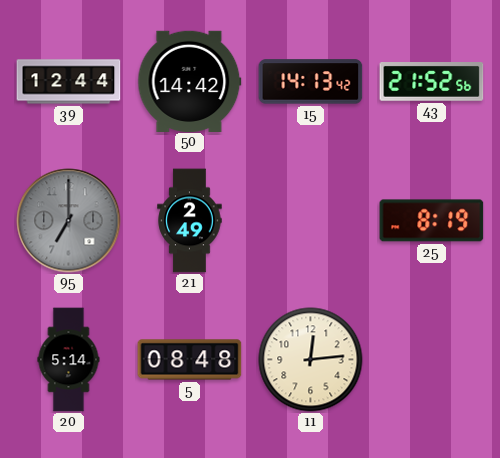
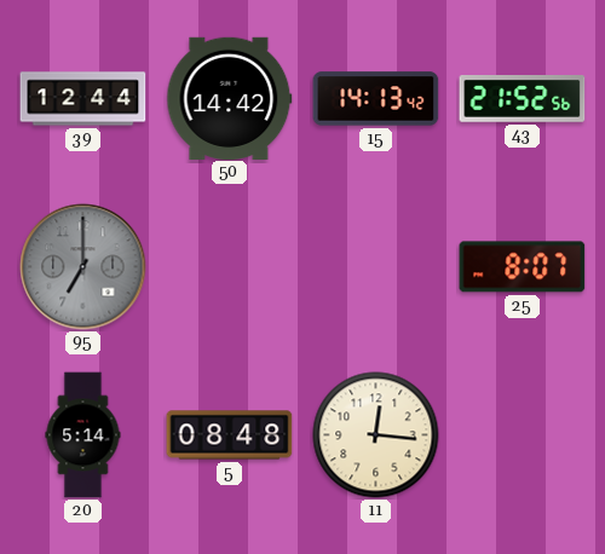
21: 2:49 -> none
25: 8:19 -> 8:07
11: 12:14 -> 12:16
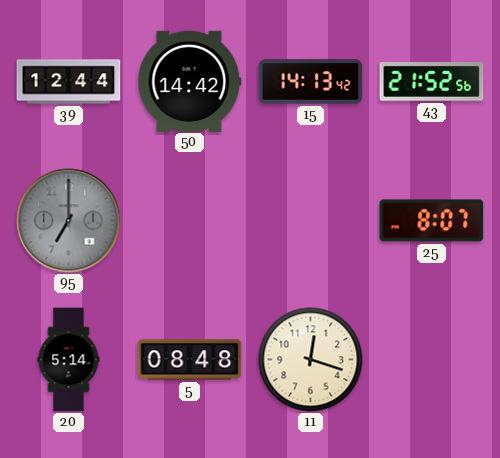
11: 12:16 -> 12:18
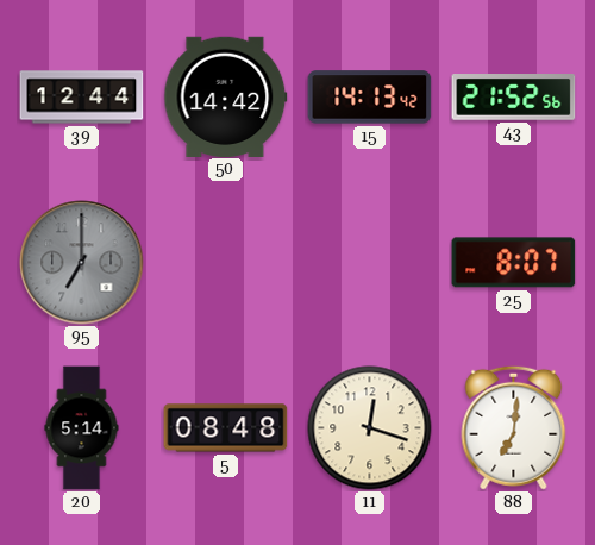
88: none -> 7:01
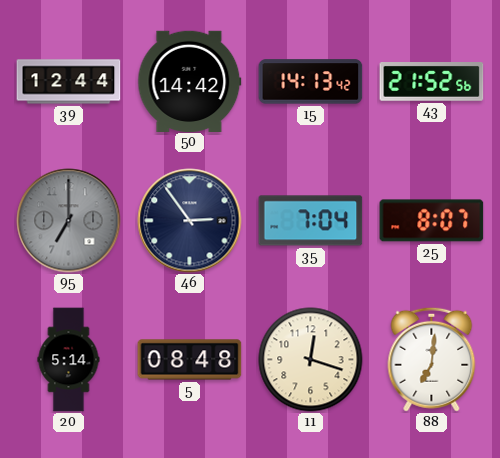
46: none -> 2:54
35: none -> 7:04
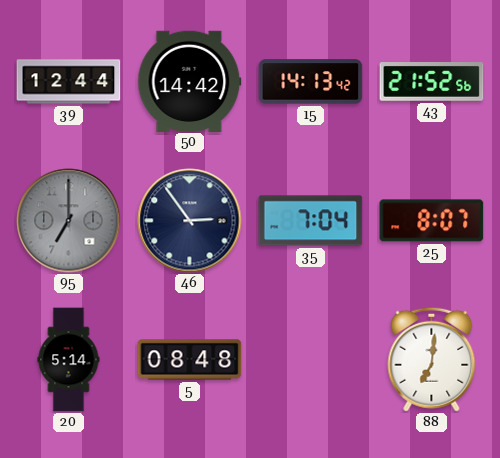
11: 12:18 -> none
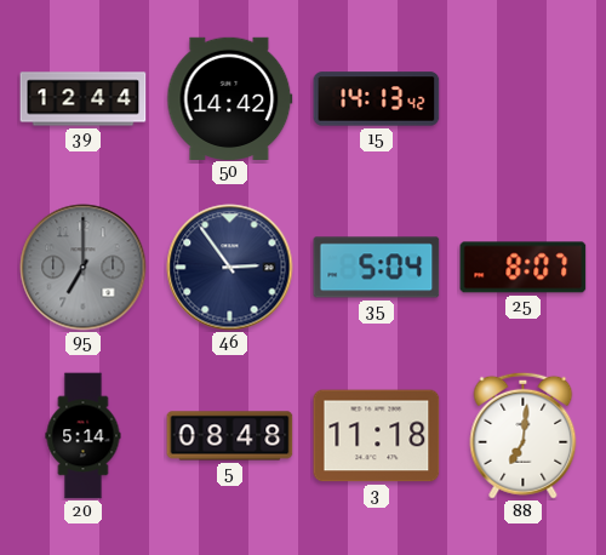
43: 21:52 -> none
35: 7:04 -> 5:04
3: none -> 11:18
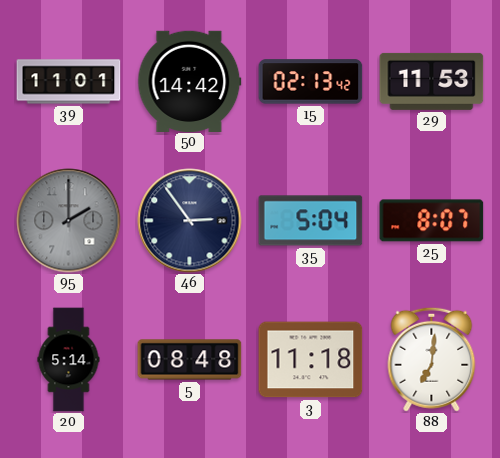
39: 12:44 -> 11:01
15: 14:13 -> 02:13
29: none -> 11:53
95: 7:00 -> 2:00
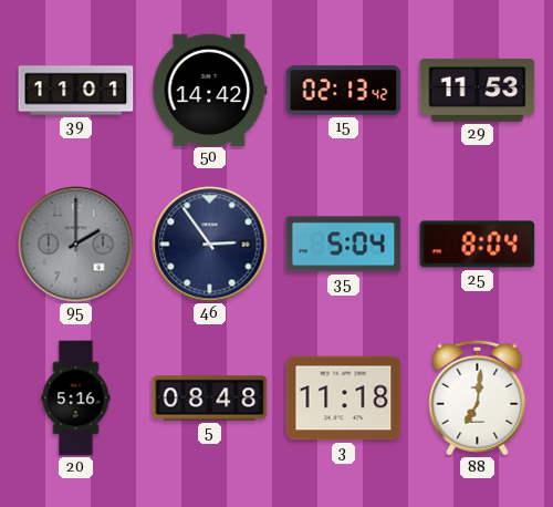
25: 8:07 -> 8:04
20: 5:14 -> 5:16
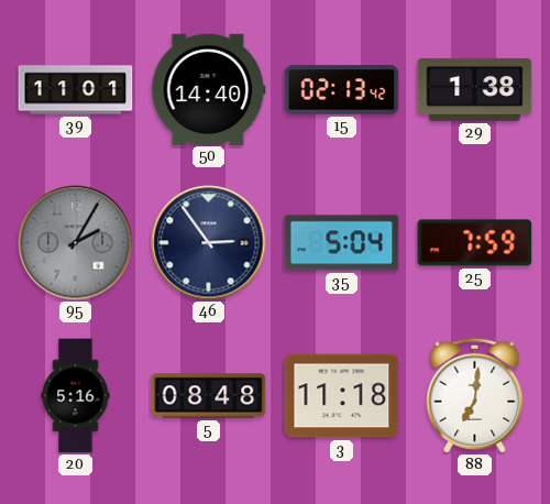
50: 14:42 -> 14:40
29: 11:53 -> 1:38
95: 2:00 -> 2:05
25: 8:04 -> 7:59
